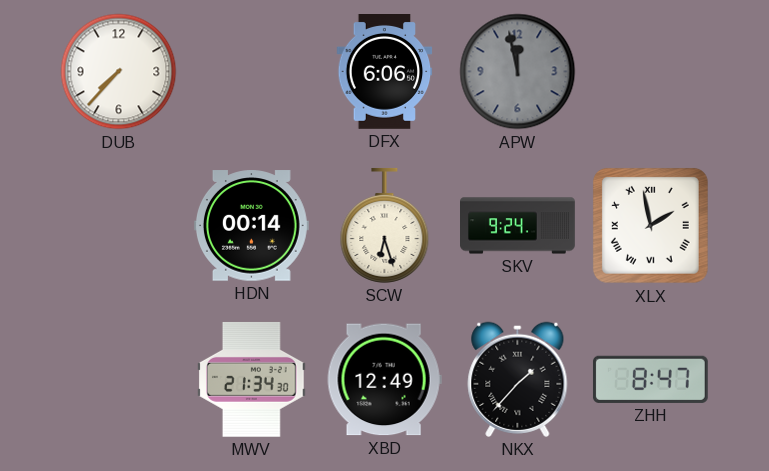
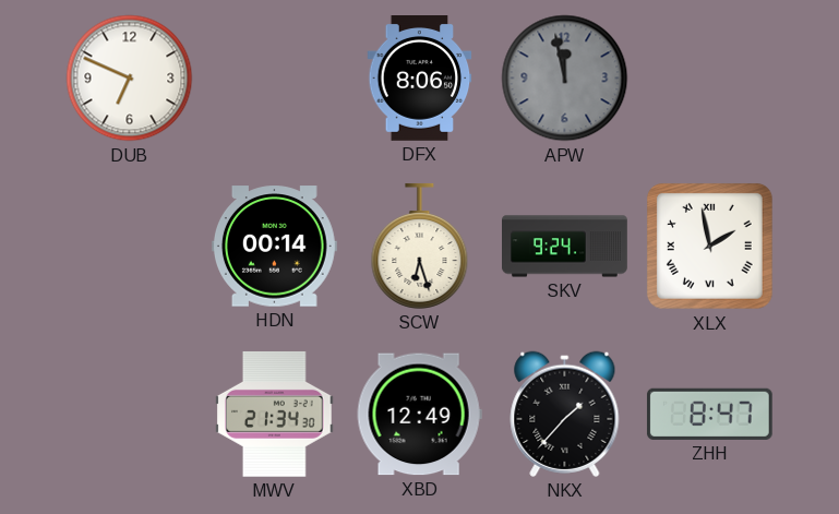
DUB: 7:37 -> 6:49
DFX: 6:06 -> 8:06
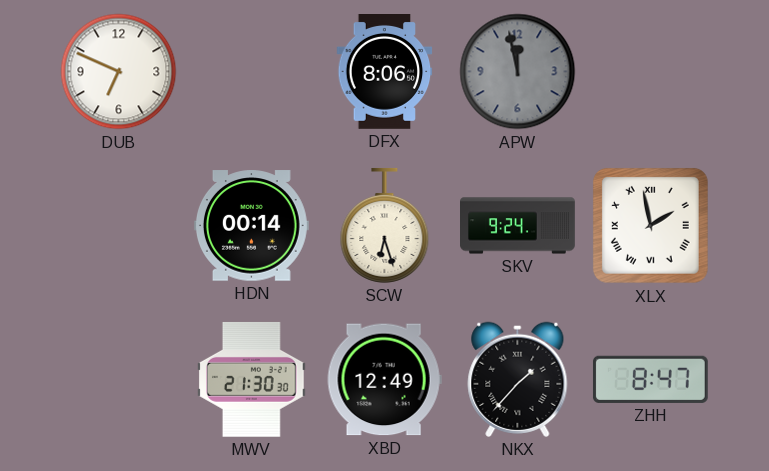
MWV: 21:34 -> 21:30
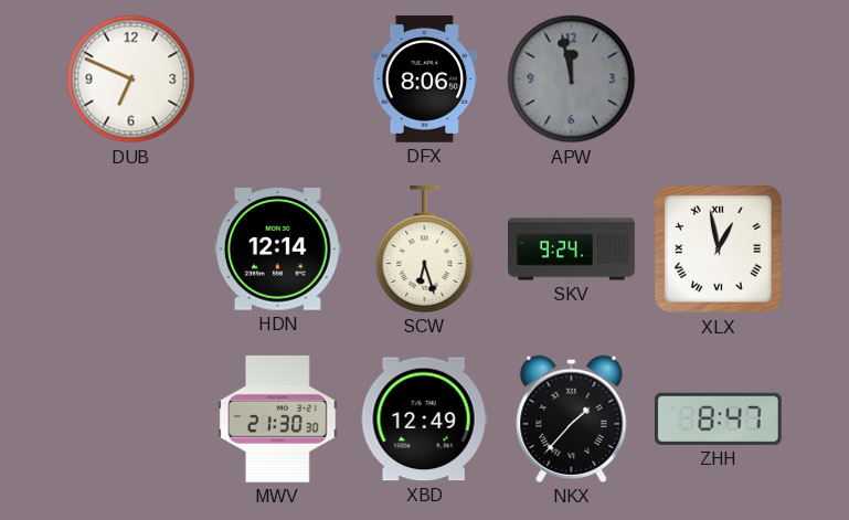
HDN: 00:14 -> 12:14
XLX: 1:58 -> 12:58
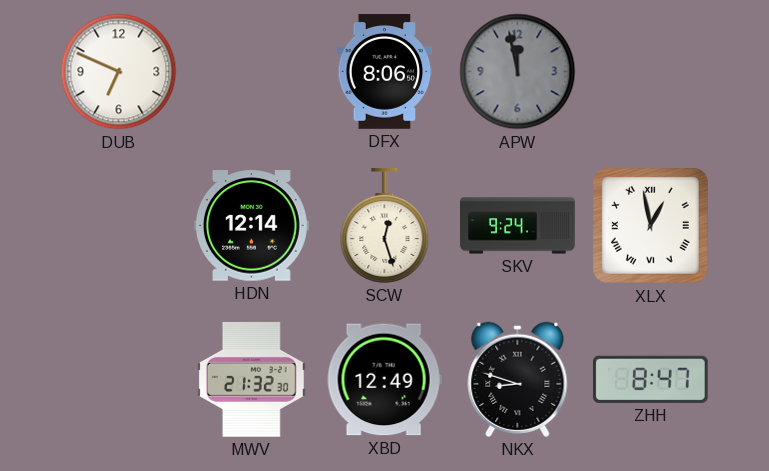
SCW: 6:27 -> 12:27
MWV: 21:30 -> 21:32
NKX: 1:37 -> 8:48
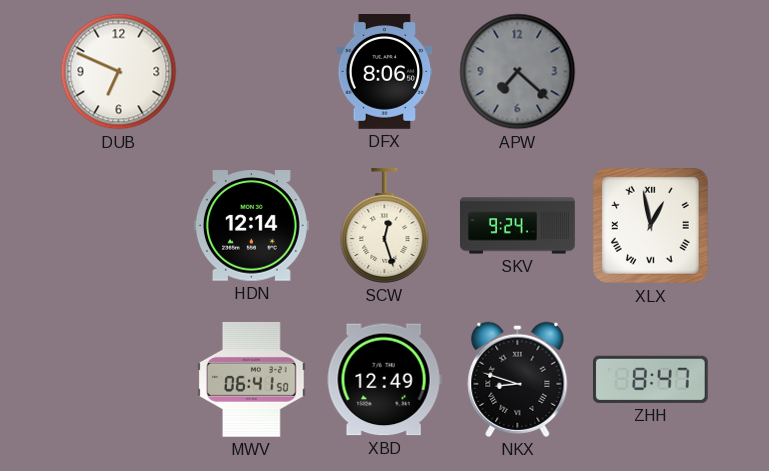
APW: 11:58 -> 7:22
MWV: 21:32 -> 06:41
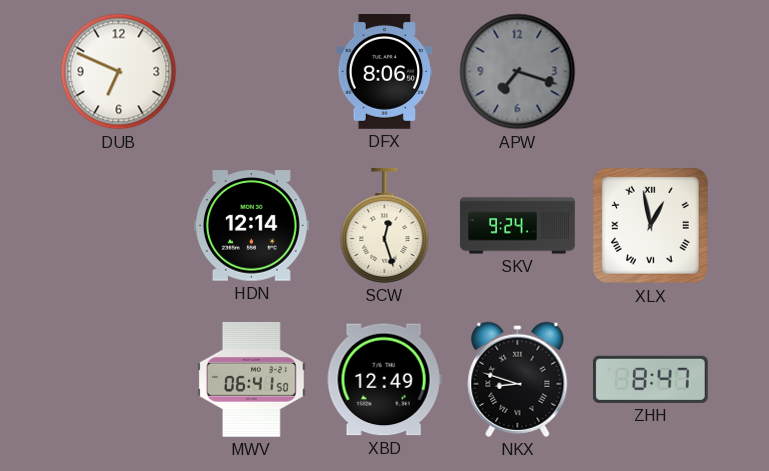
APW: 7:22 -> 7:18
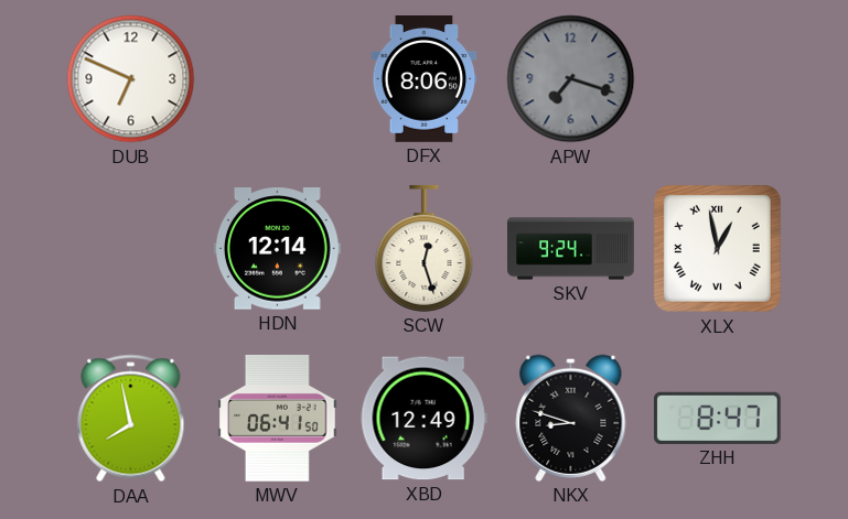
DAA: none -> 7:58
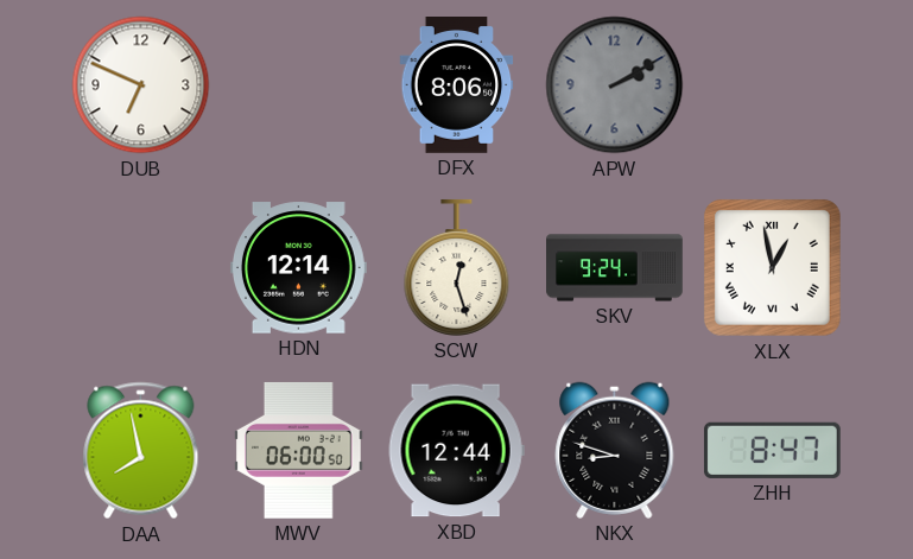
APW: 7:18 -> 2:10
MWV: 06:41 -> 06:00
XBD: 12:49 -> 12:44
